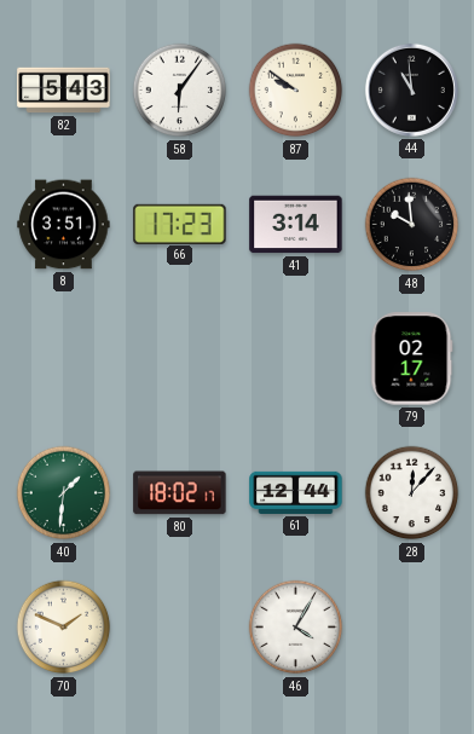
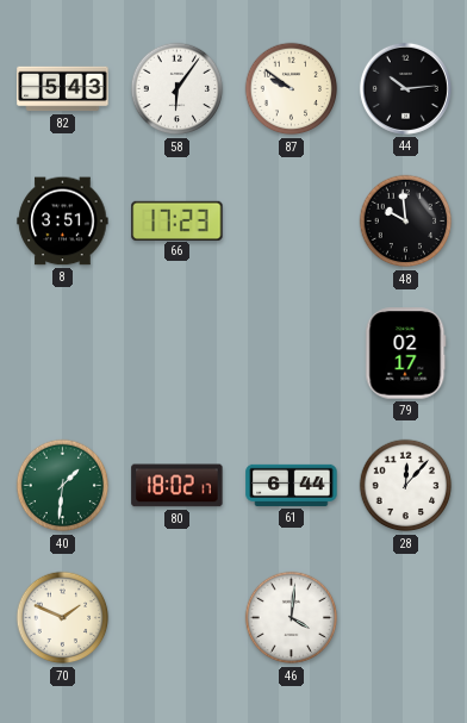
44: 10:59 -> 10:14
41: 3:14 -> none
61: 12:44 -> 6:44
46: 4:05 -> 4:01
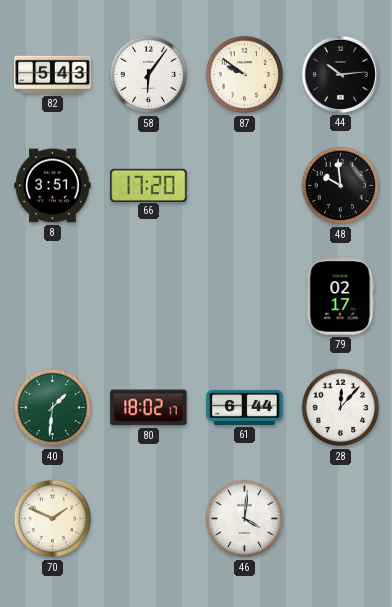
66: 17:23 -> 17:20
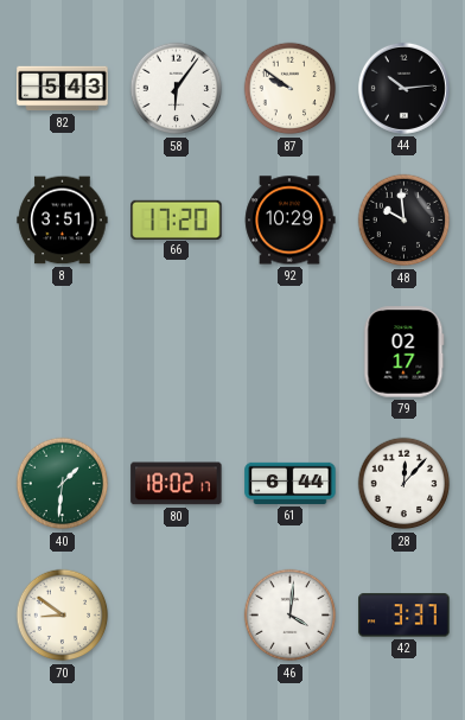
92: none -> 10:29
70: 1:49 -> 8:51
42: none -> 3:37
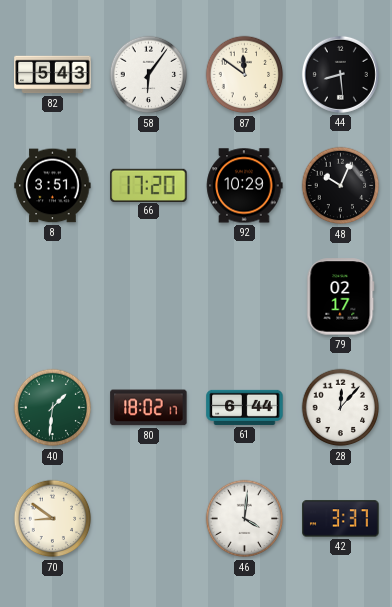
87: 9:51 -> 11:51
44: 10:14 -> 8:29
48: 9:59 -> 10:04
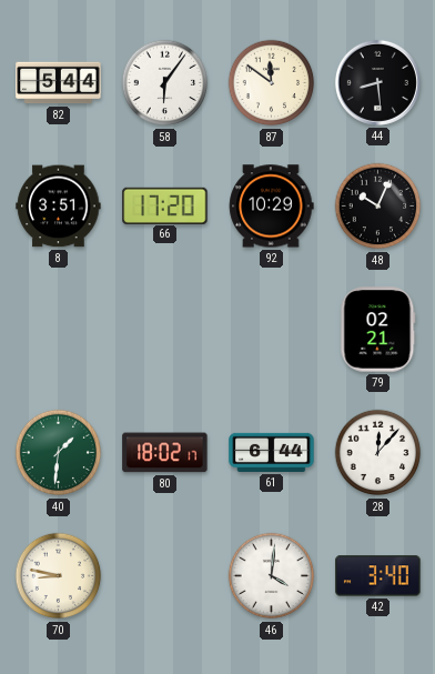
82: 5:43 -> 5:44
79: 02:17 -> 02:21
70: 8:51 -> 8:47
42: 3:37 -> 3:40
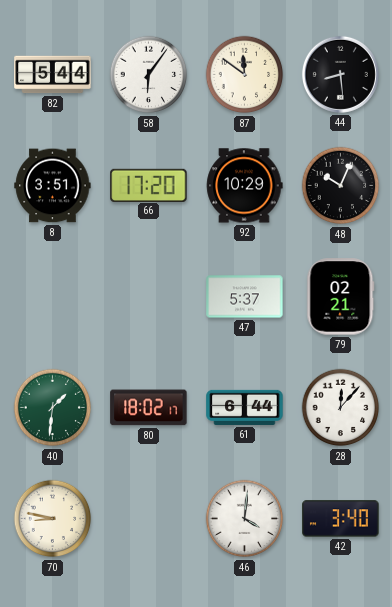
47: none -> 5:37
